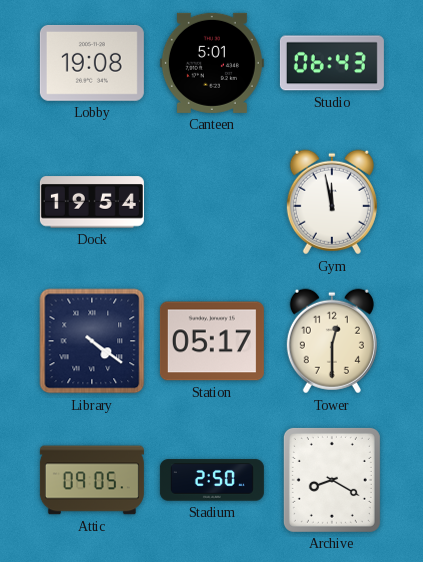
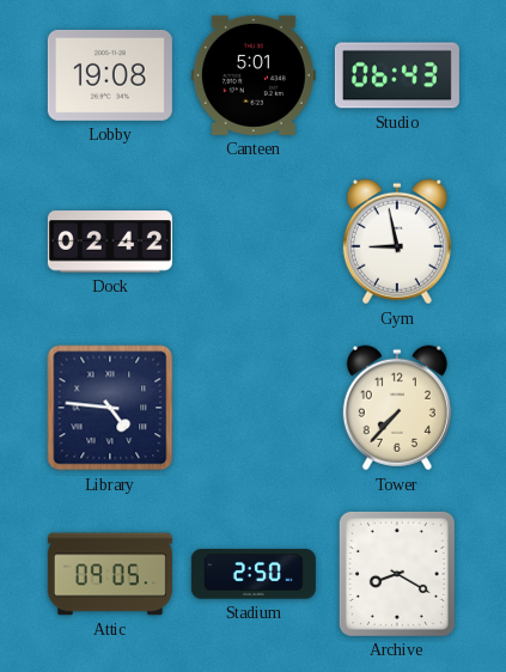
Dock: 19:54 -> 02:42
Gym: 11:58 -> 8:58
Library: 4:21 -> 4:46
Station: 05:17 -> none
Tower: 12:30 -> 7:37
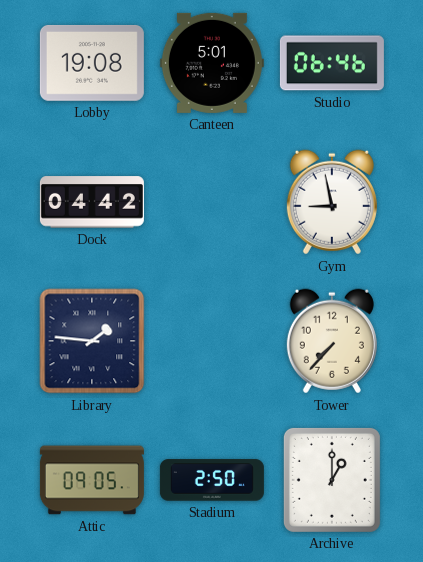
Studio: 06:43 -> 06:46
Dock: 02:42 -> 04:42
Library: 4:46 -> 1:46
Archive: 8:20 -> 1:00
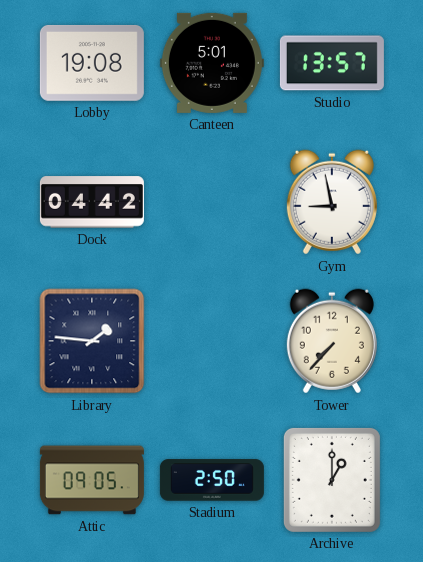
Studio: 06:46 -> 13:57
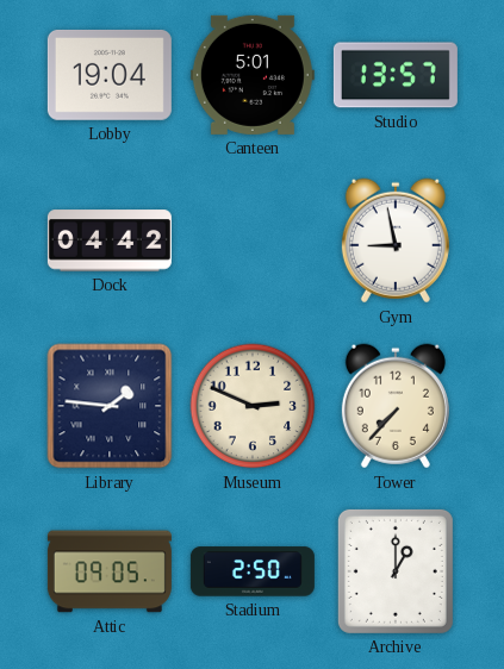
Lobby: 19:08 -> 19:04
Museum: none -> 2:49
